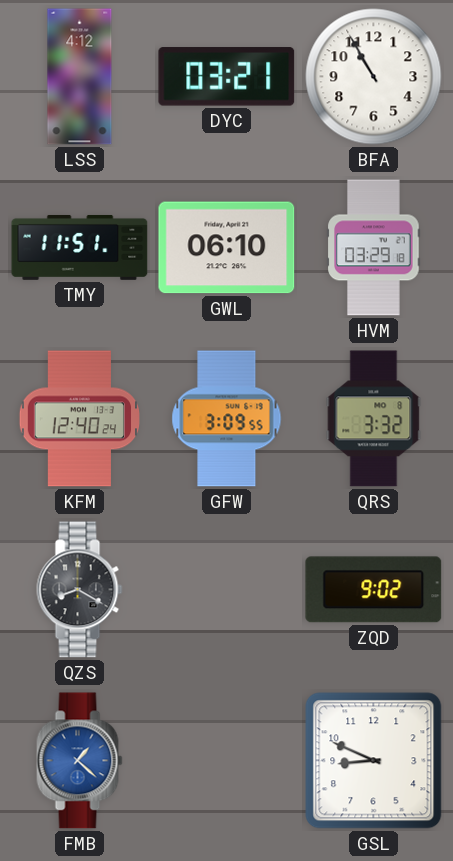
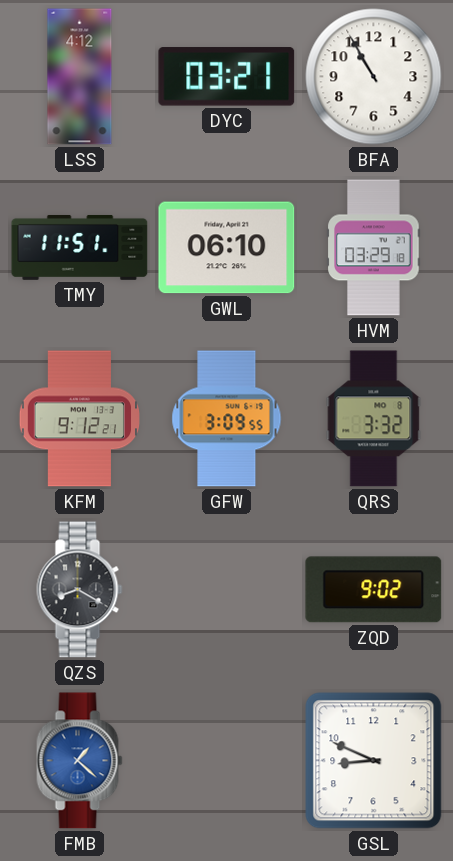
KFM: 12:40 -> 9:12
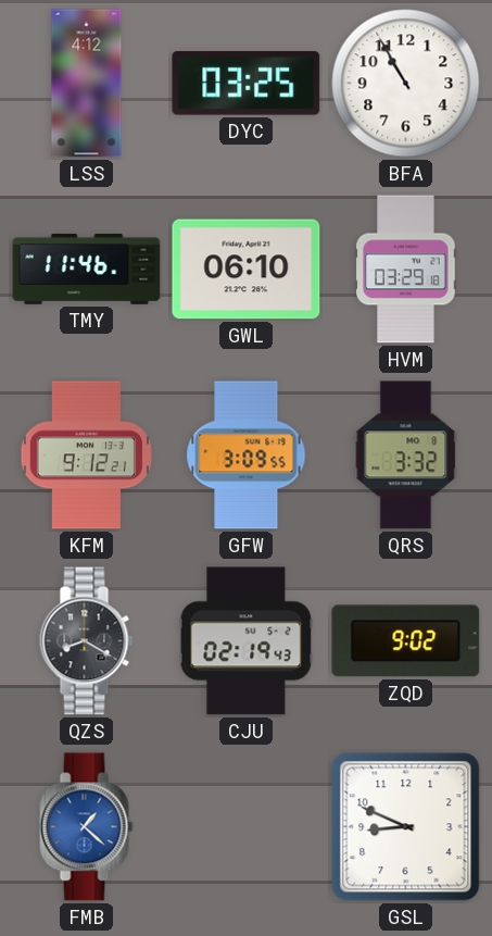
DYC: 03:21 -> 03:25
TMY: 11:51 -> 11:46
CJU: none -> 02:19
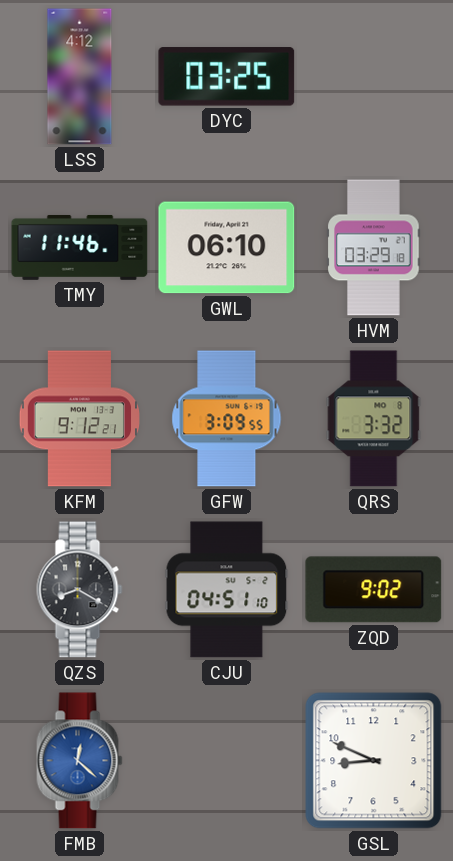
BFA: 10:55 -> none
CJU: 02:19 -> 04:51
FMB: 1:22 -> 12:22
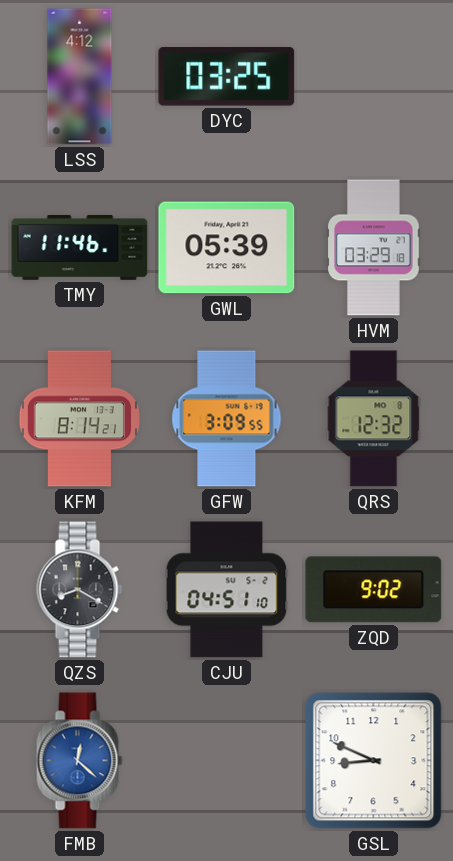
GWL: 06:10 -> 05:39
KFM: 9:12 -> 8:14
QRS: 3:32 -> 12:32
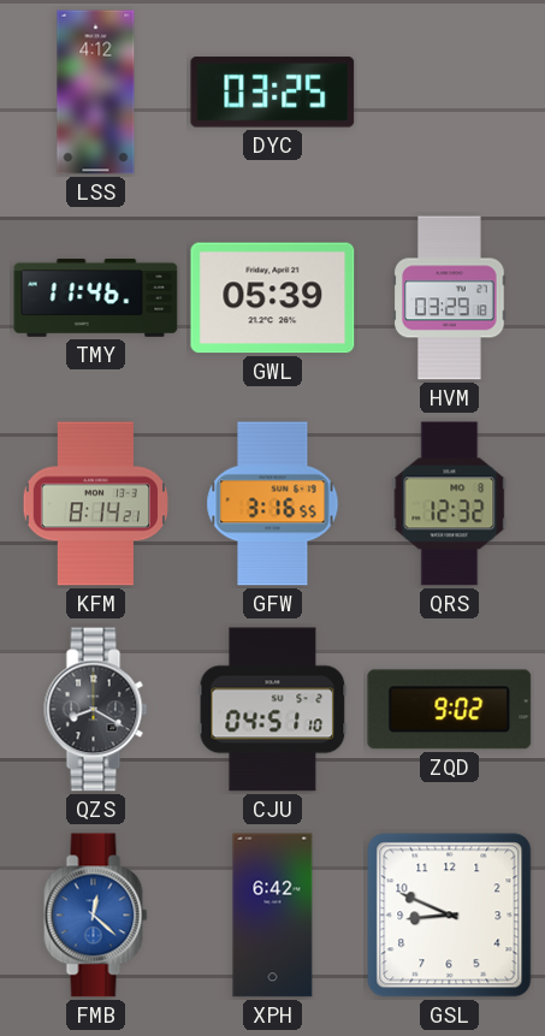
GFW: 3:09 -> 3:16
XPH: none -> 6:42
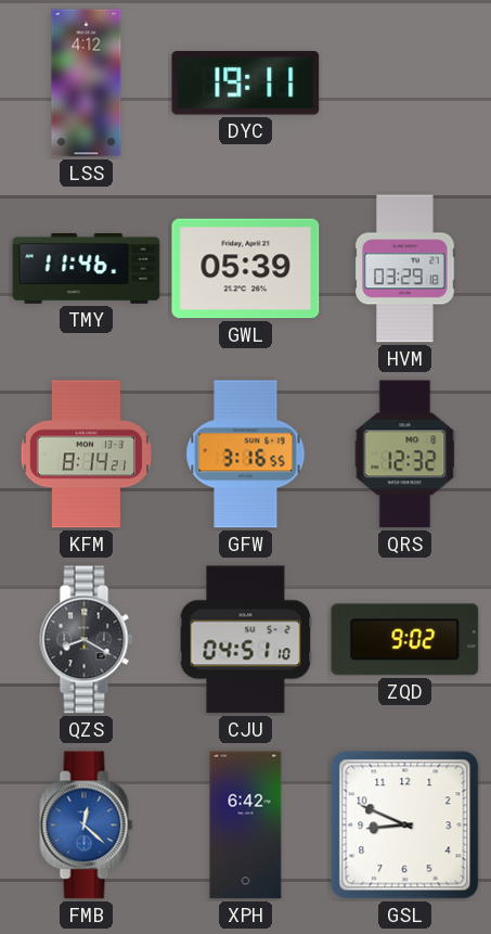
DYC: 03:25 -> 19:11
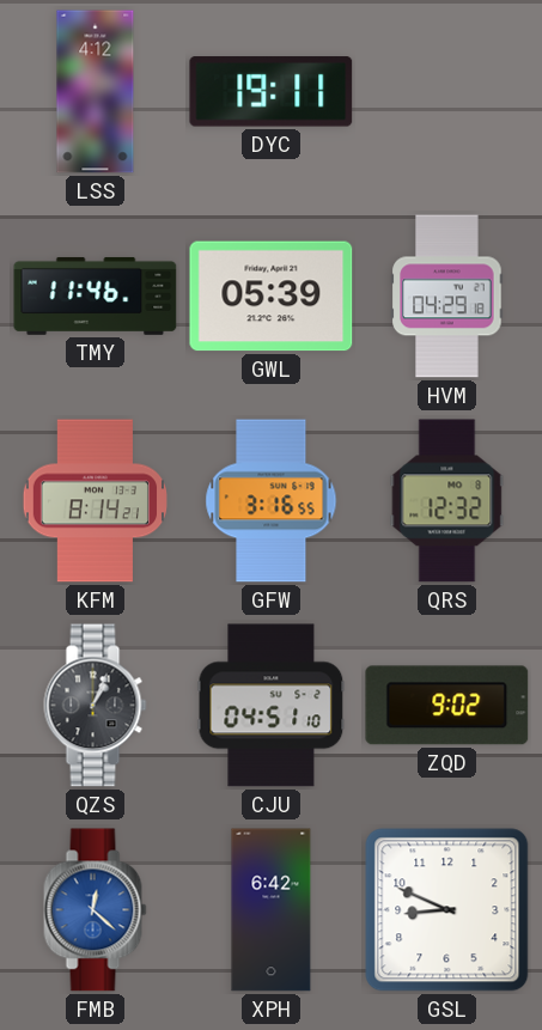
HVM: 03:29 -> 04:29
QZS: 8:20 -> 1:04
